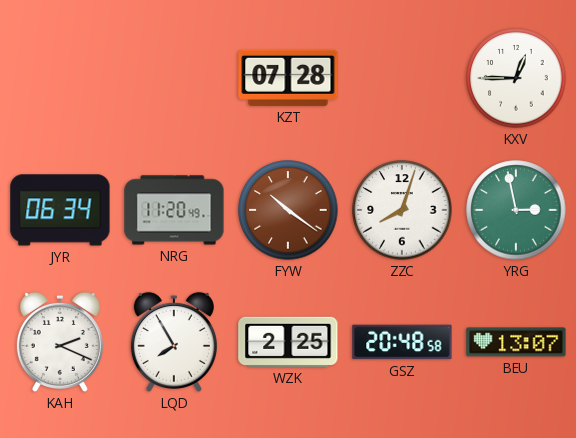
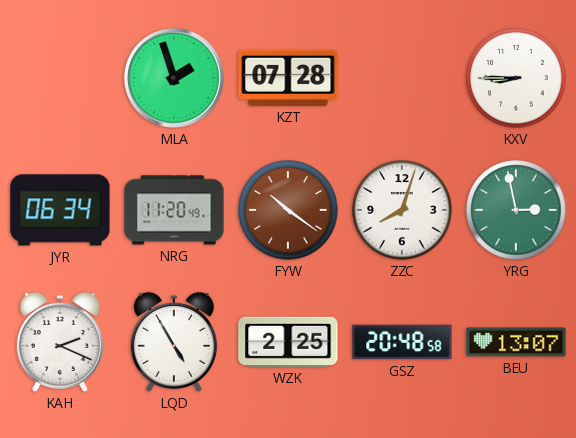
MLA: none -> 1:57
KXV: 12:45 -> 8:45
LQD: 7:55 -> 4:55
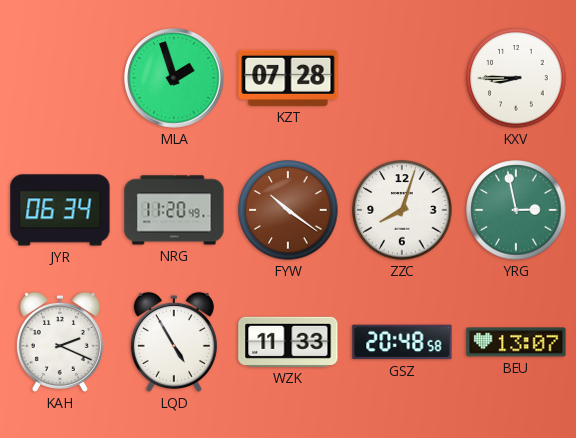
WZK: 2:25 -> 11:33
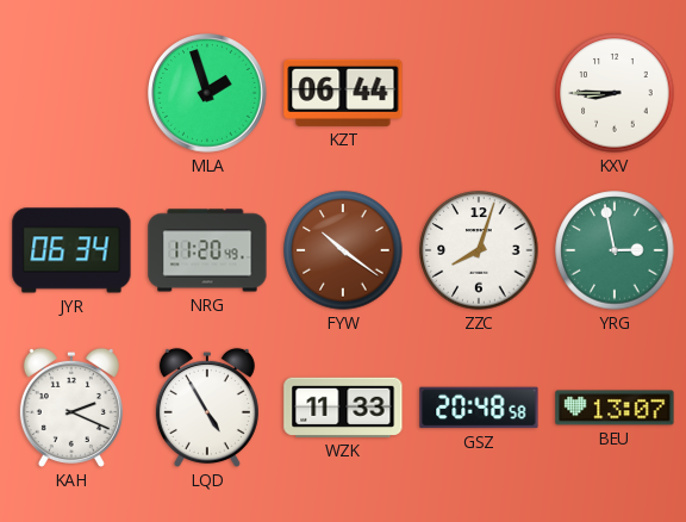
KZT: 07:28 -> 06:44
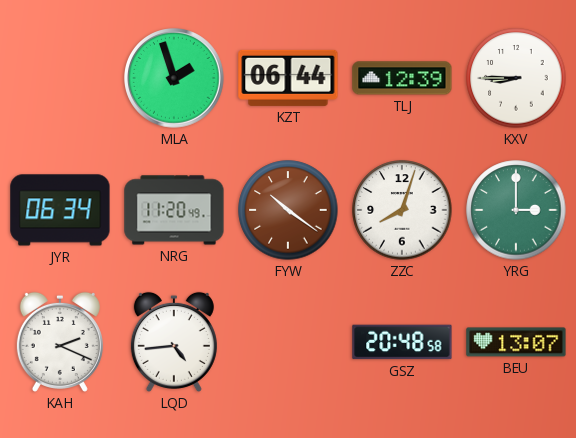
TLJ: none -> 12:39
YRG: 2:58 -> 3:00
LQD: 4:55 -> 4:44
WZK: 11:33 -> none
